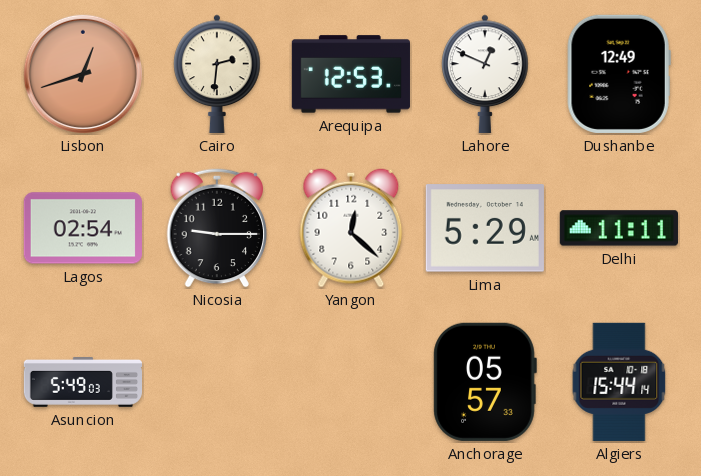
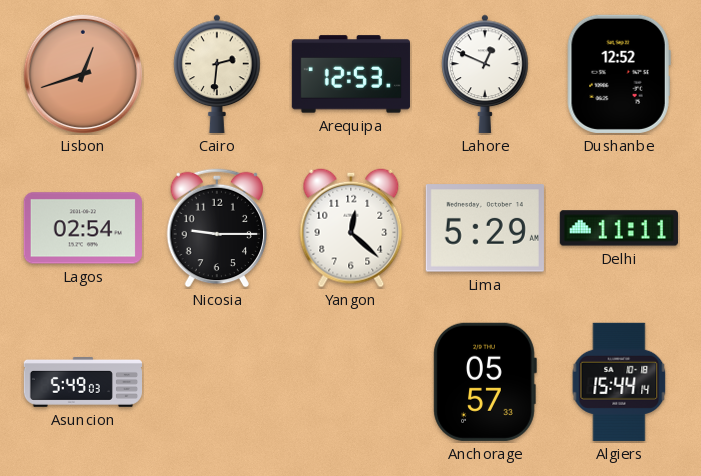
Dushanbe: 12:49 -> 12:52
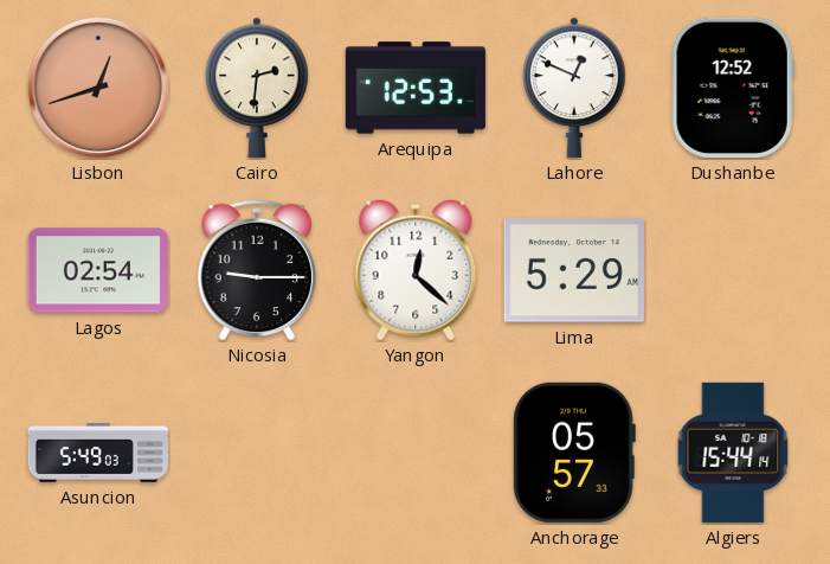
Delhi: 11:11 -> none
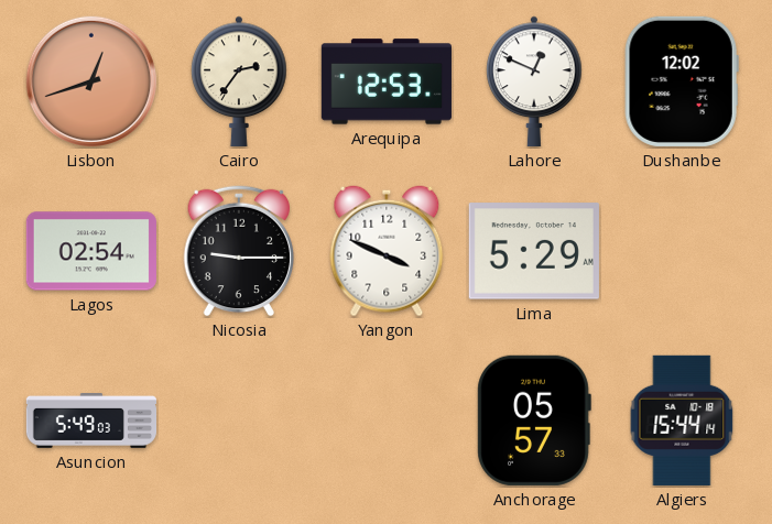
Cairo: 2:31 -> 2:36
Dushanbe: 12:52 -> 12:02
Yangon: 12:22 -> 3:49
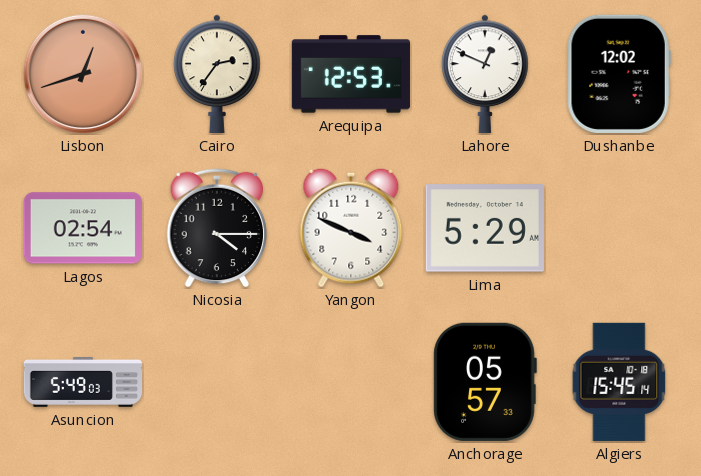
Nicosia: 9:15 -> 4:15
Algiers: 15:44 -> 15:45
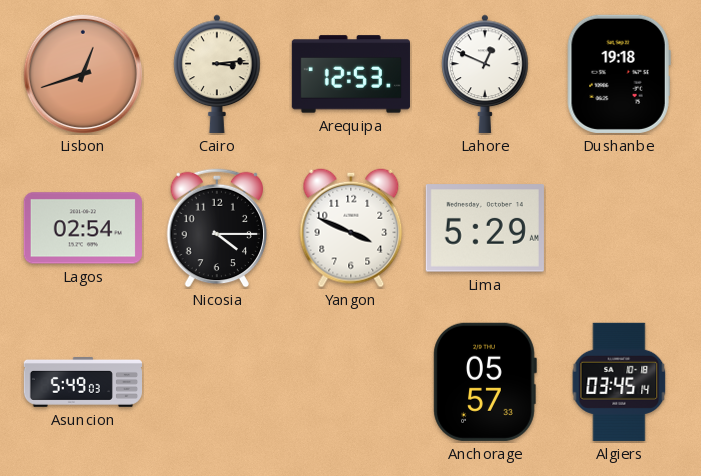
Cairo: 2:36 -> 3:14
Dushanbe: 12:02 -> 19:18
Algiers: 15:45 -> 03:45
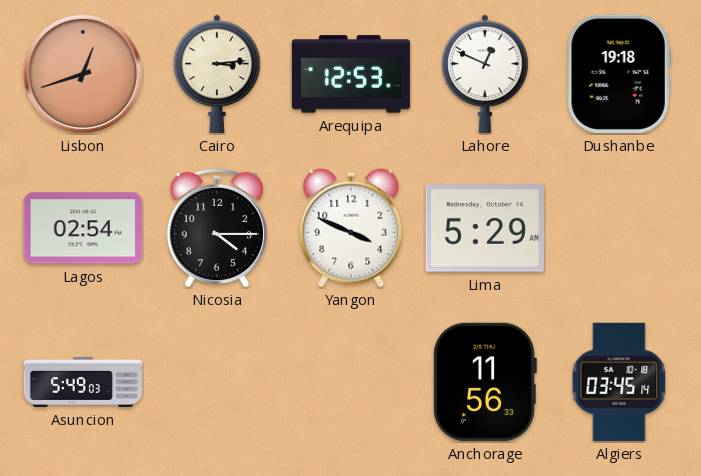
Anchorage: 05:57 -> 11:56
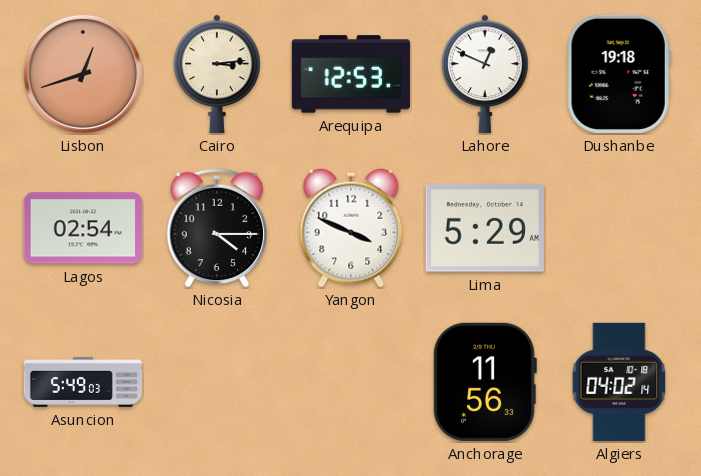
Algiers: 03:45 -> 04:02
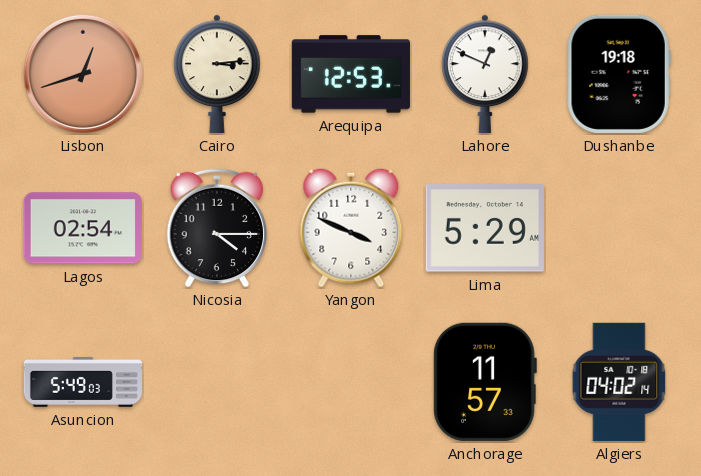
Anchorage: 11:56 -> 11:57
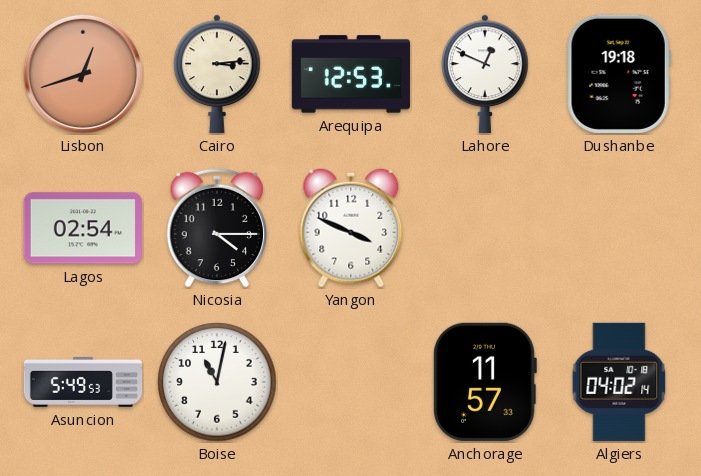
Lima: 5:29 -> none
Asuncion: 5:49:03 -> 5:49:53
Boise: none -> 11:02
